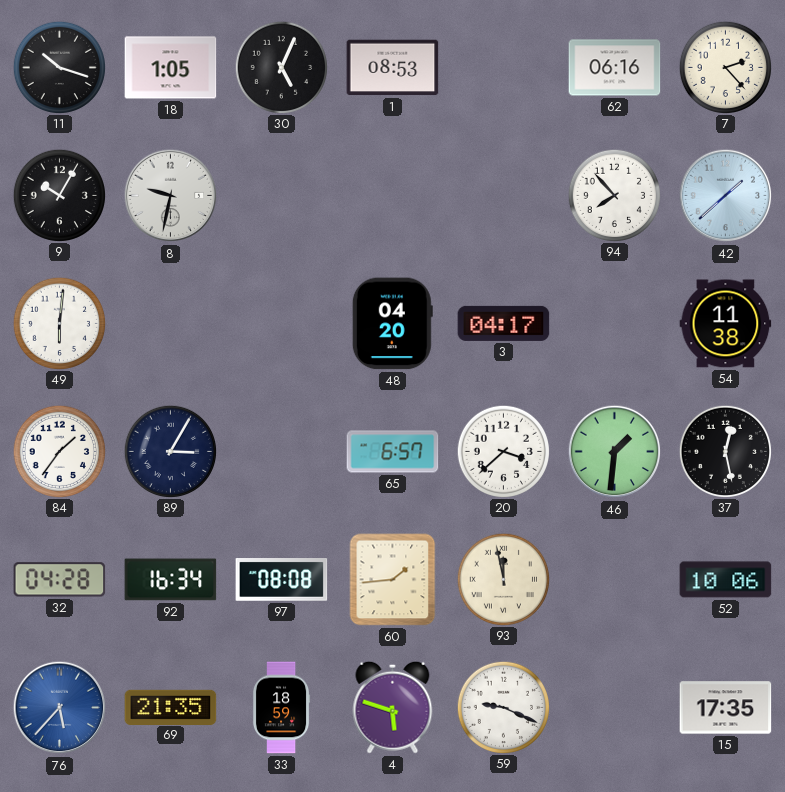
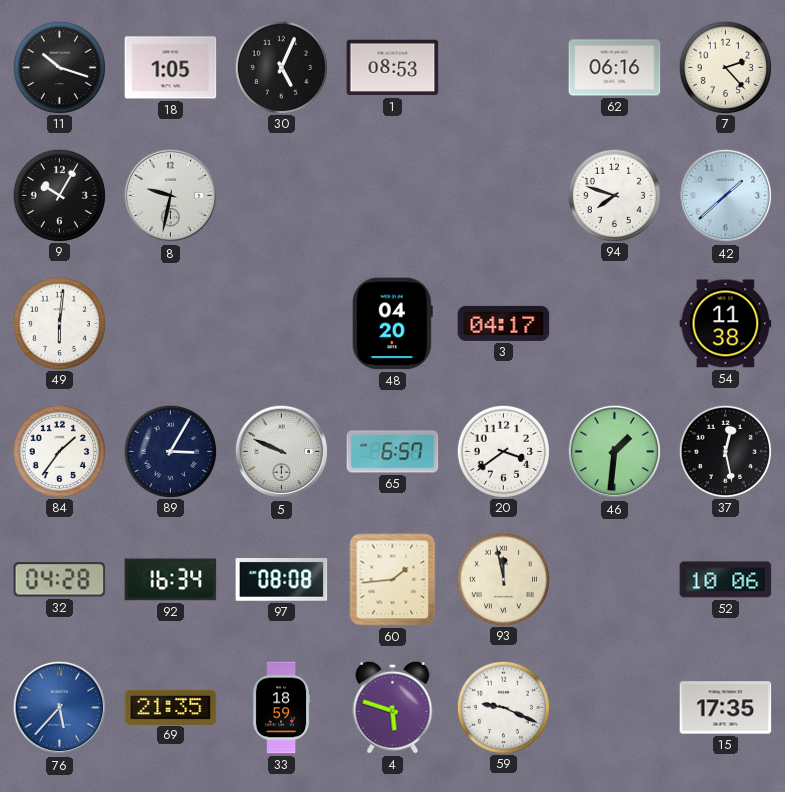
94: 7:53 -> 7:48
5: none -> 9:49
20: 3:38 -> 3:39
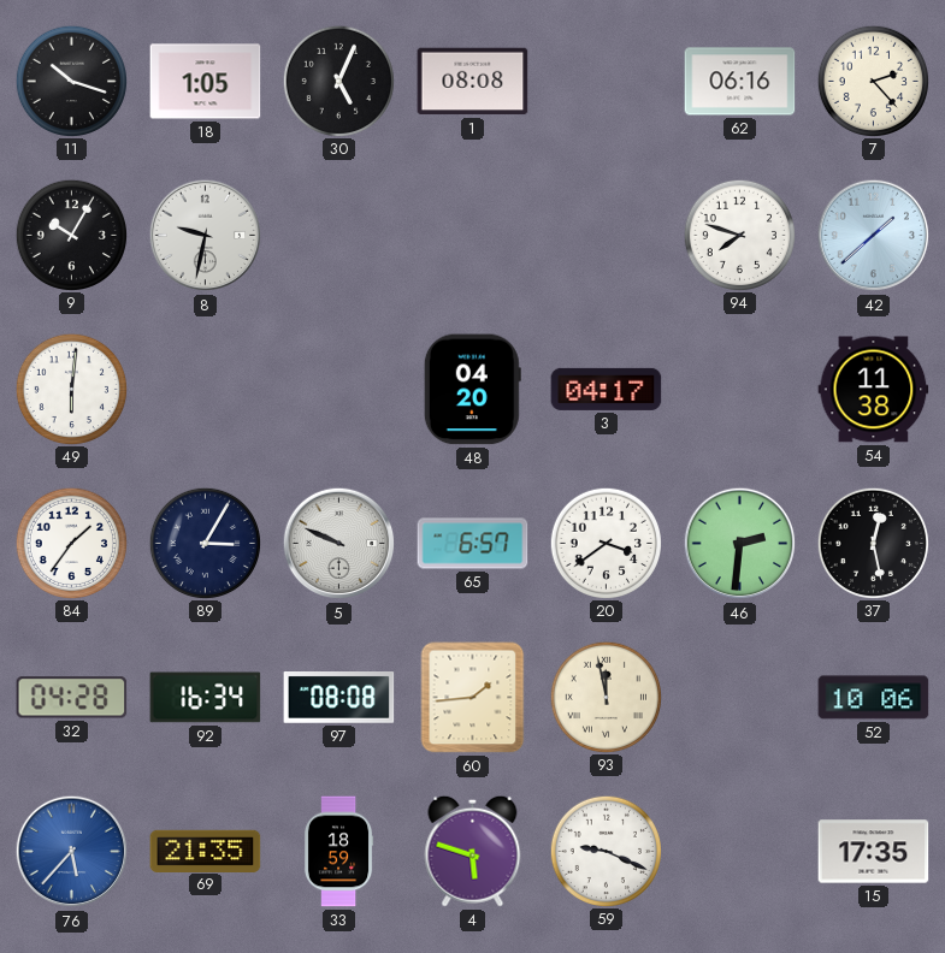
1: 08:53 -> 08:08
46: 1:31 -> 2:31
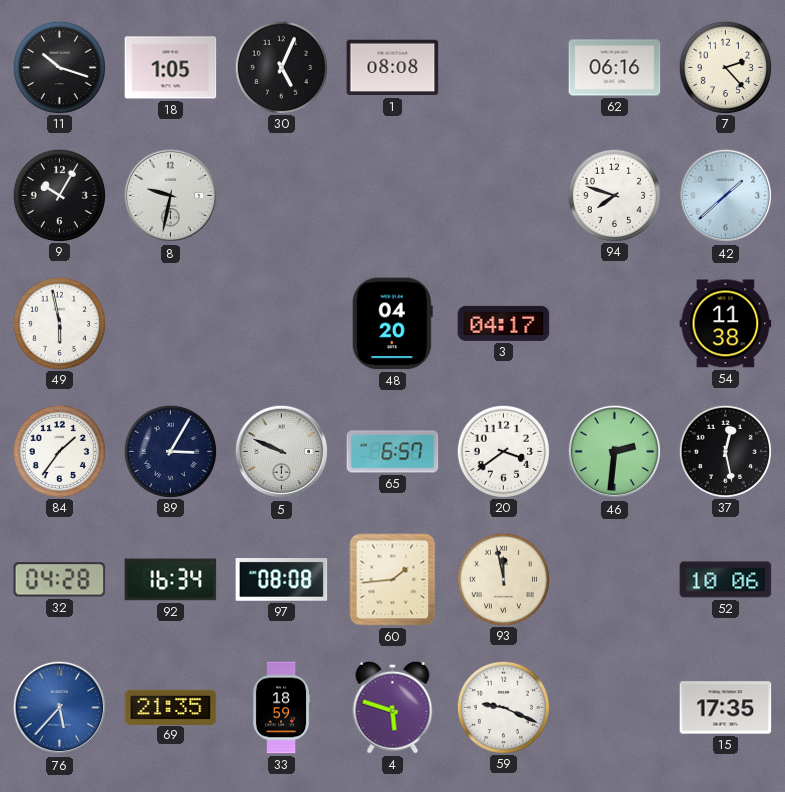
49: 6:01 -> 5:58
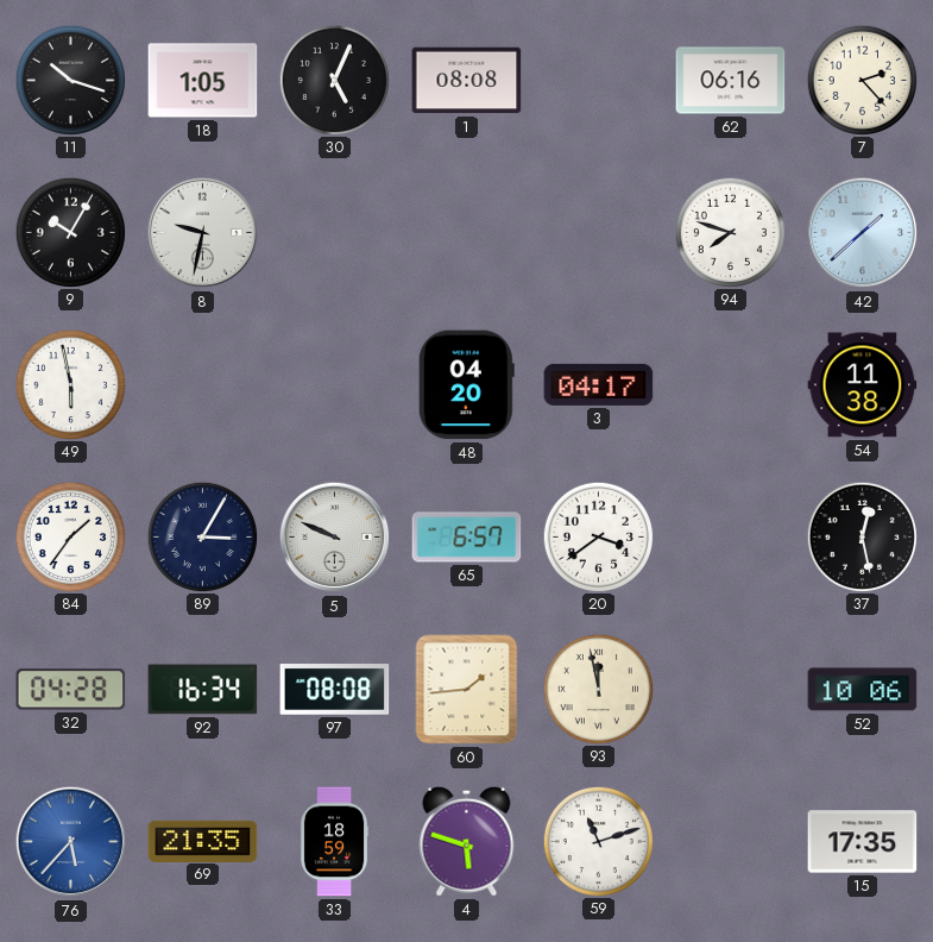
46: 2:31 -> none
59: 9:19 -> 11:12
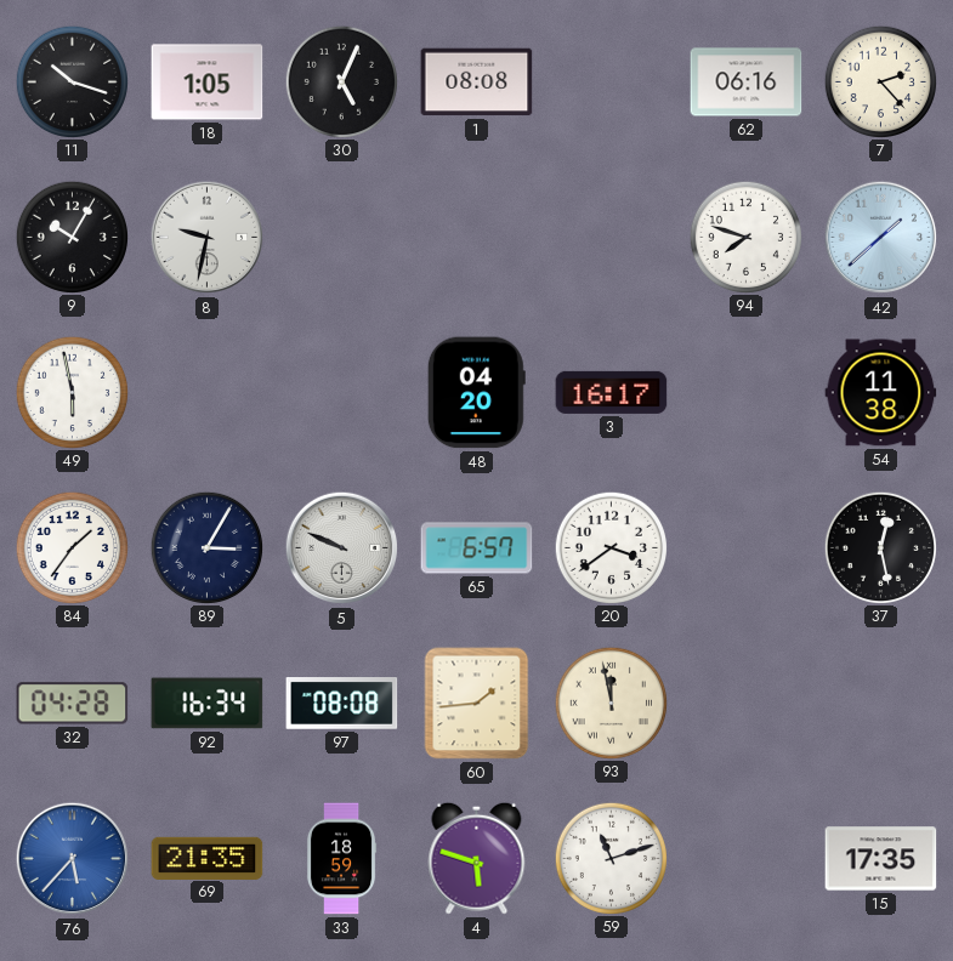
3: 04:17 -> 16:17
52: 10:06 -> none
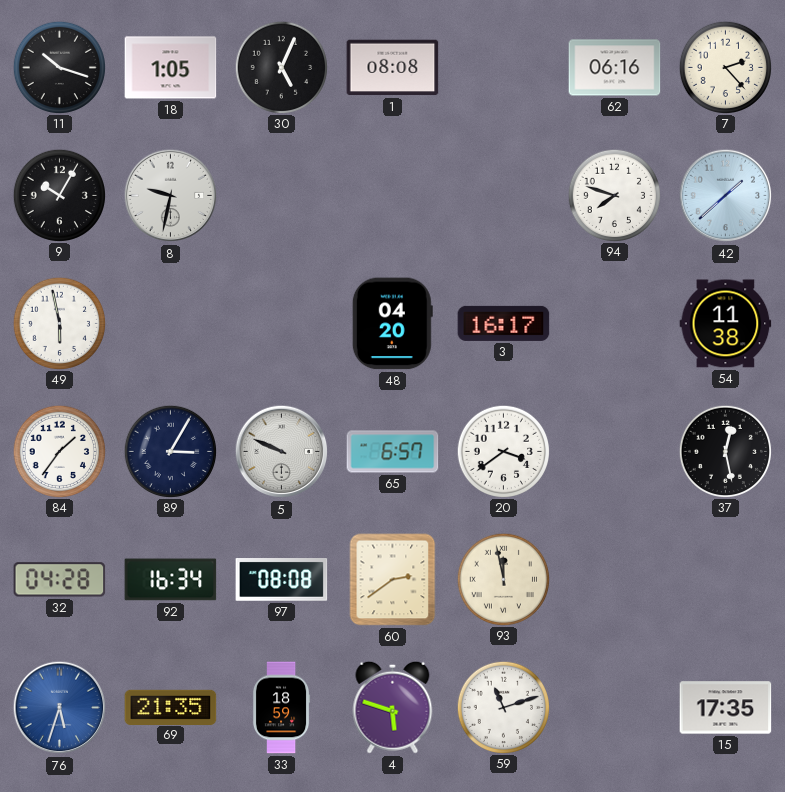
60: 1:44 -> 2:39
76: 5:37 -> 5:33
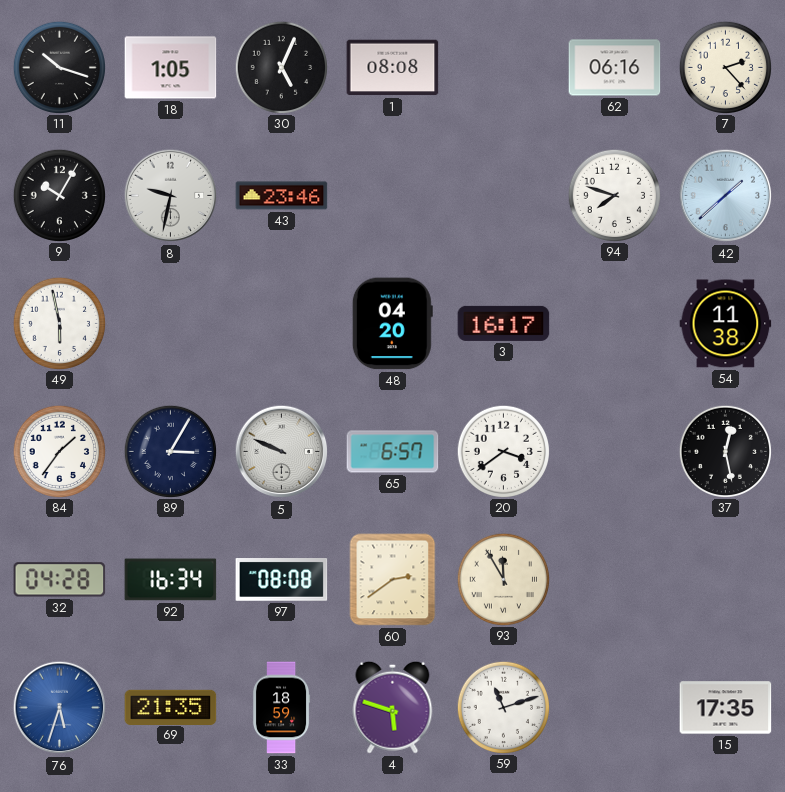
43: none -> 23:46
93: 11:58 -> 11:55
